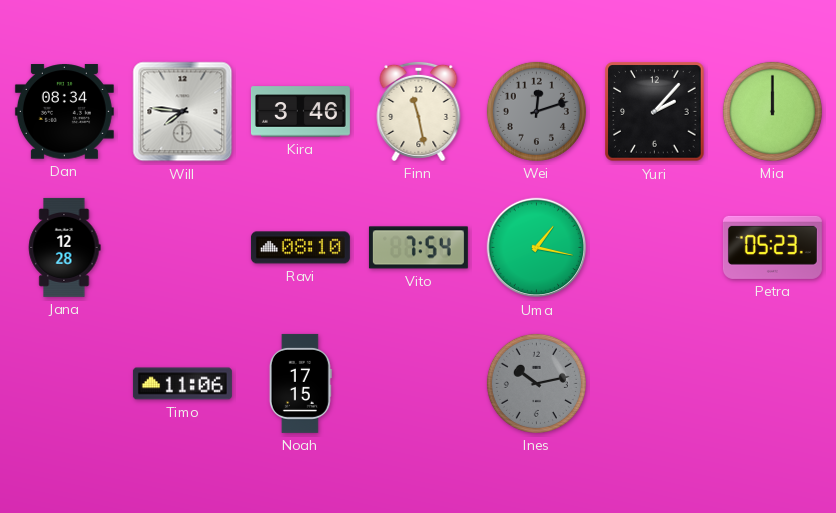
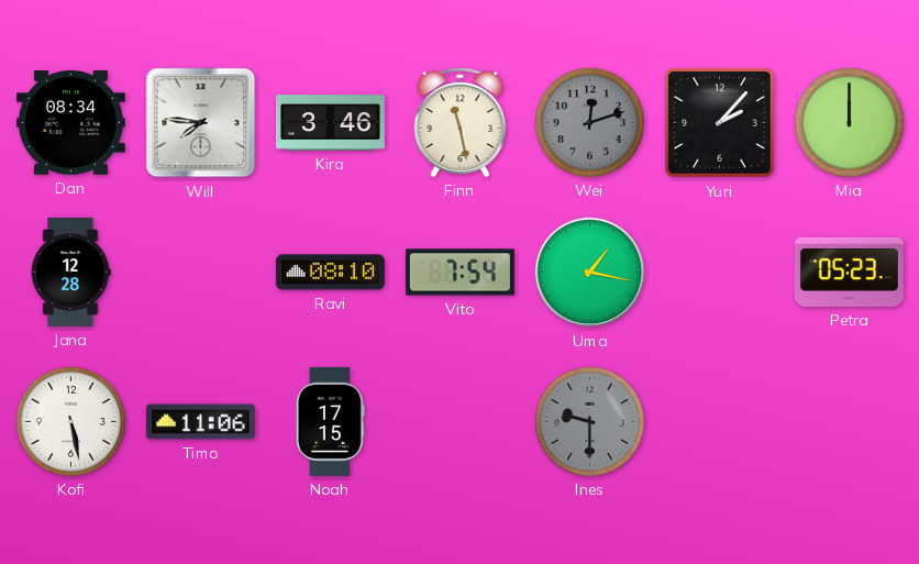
Kofi: none -> 5:28
Ines: 10:13 -> 9:30
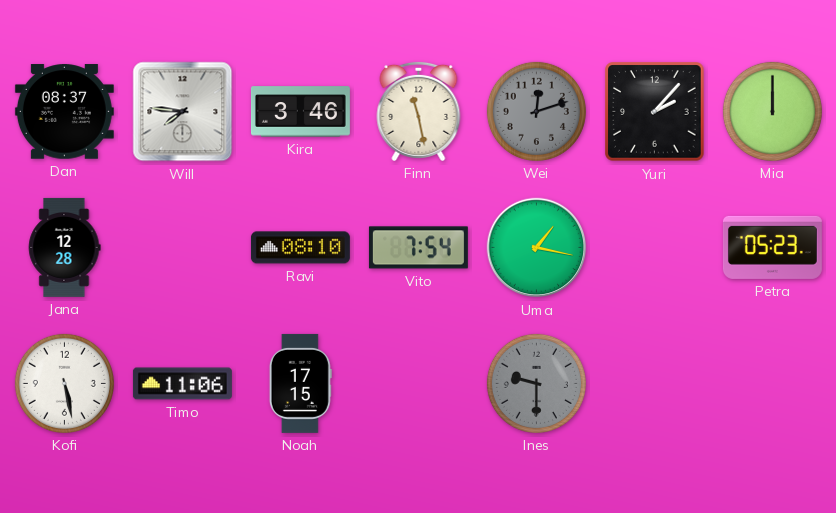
Dan: 08:34 -> 08:37
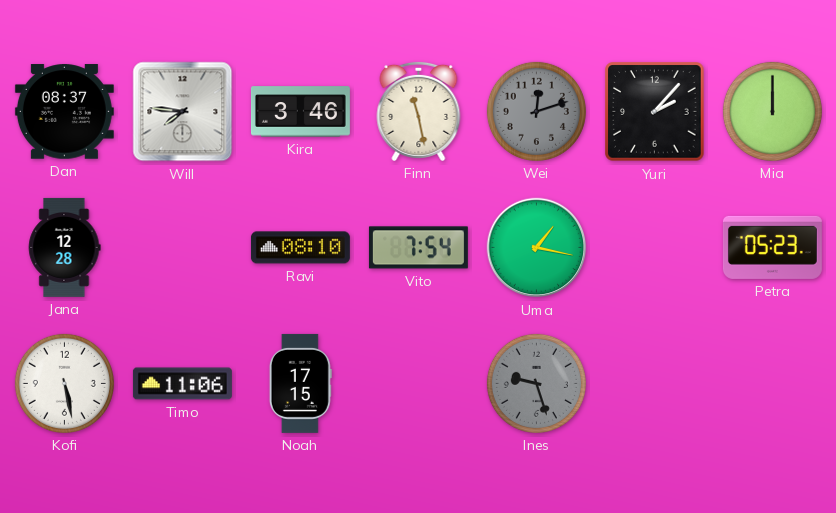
Ines: 9:30 -> 9:27
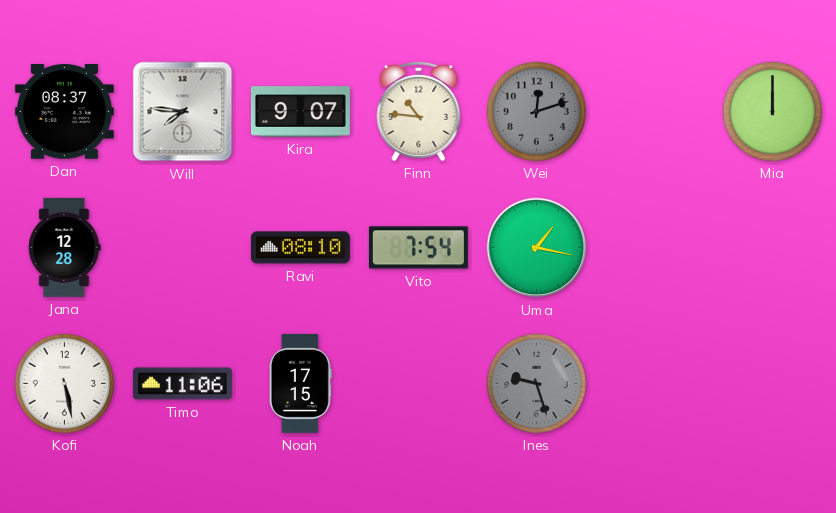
Kira: 3:46 -> 9:07
Finn: 11:28 -> 10:46
Yuri: 2:07 -> none
Petra: 05:23 -> none
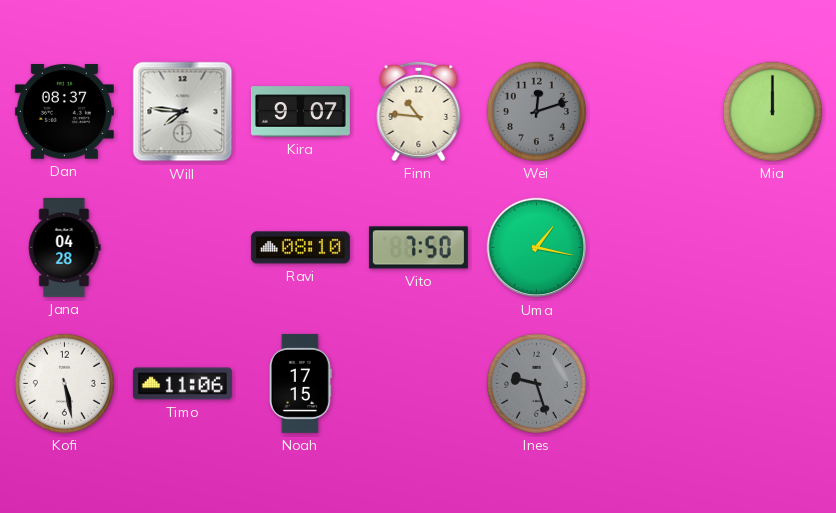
Jana: 12:28 -> 04:28
Vito: 7:54 -> 7:50
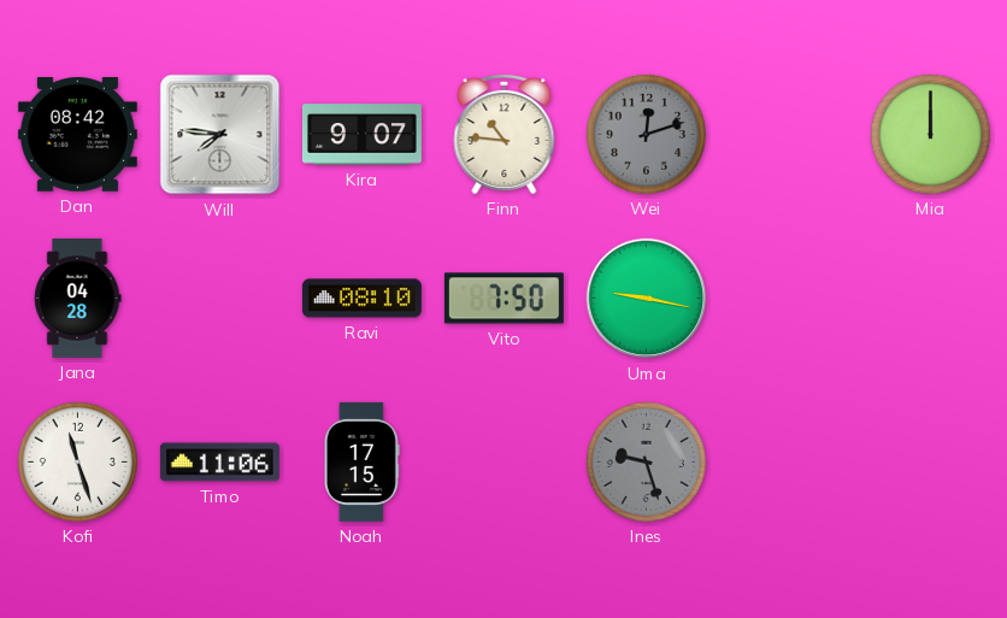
Dan: 08:37 -> 08:42
Uma: 1:17 -> 9:17
Kofi: 5:28 -> 11:27
